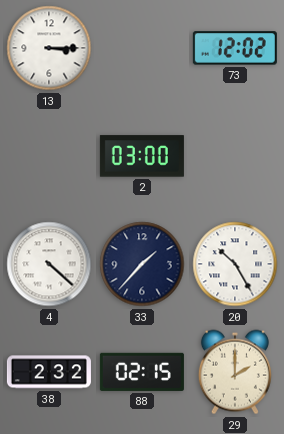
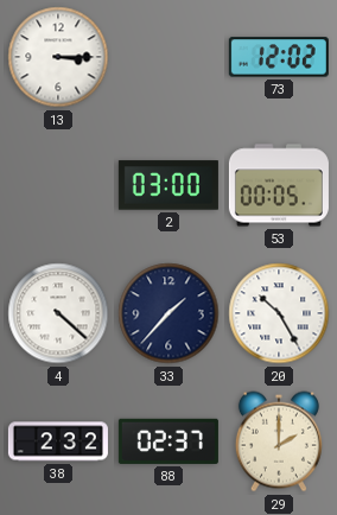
53: none -> 00:05
88: 02:15 -> 02:37
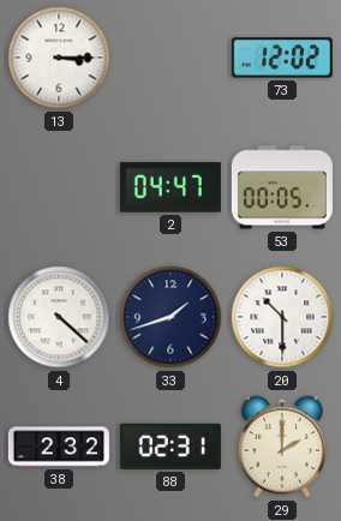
2: 03:00 -> 04:47
33: 1:37 -> 1:42
20: 10:25 -> 10:30
88: 02:37 -> 02:31
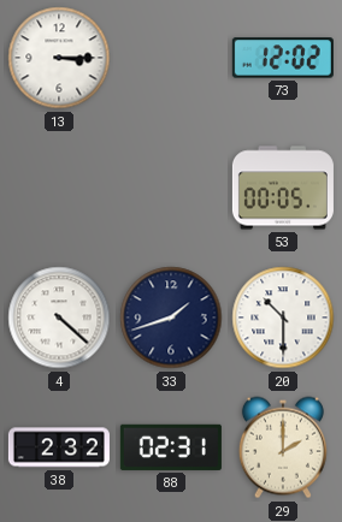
2: 04:47 -> none
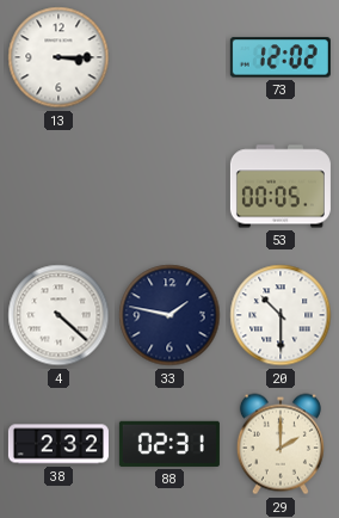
33: 1:42 -> 1:47
